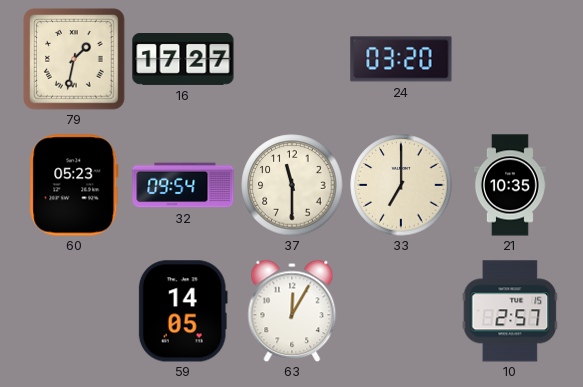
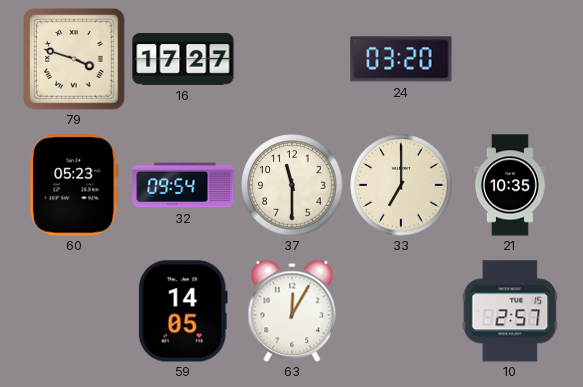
79: 1:32 -> 3:48
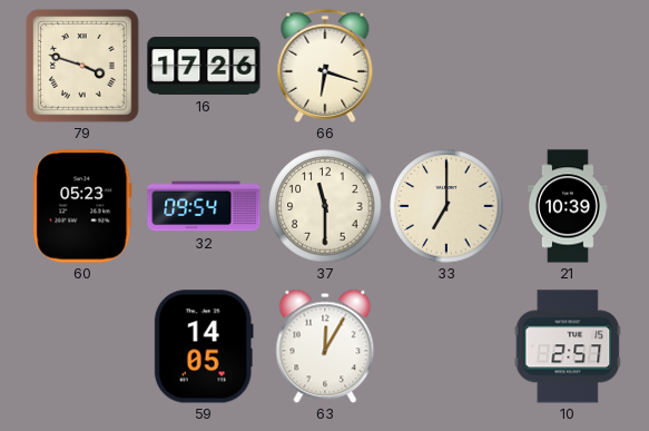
16: 17:27 -> 17:26
66: none -> 6:18
24: 03:20 -> none
21: 10:35 -> 10:39
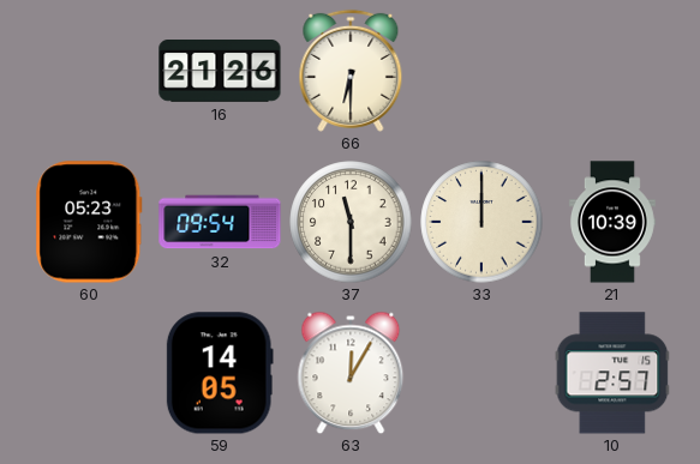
79: 3:48 -> none
16: 17:26 -> 21:26
66: 6:18 -> 6:30
33: 7:00 -> 12:00
